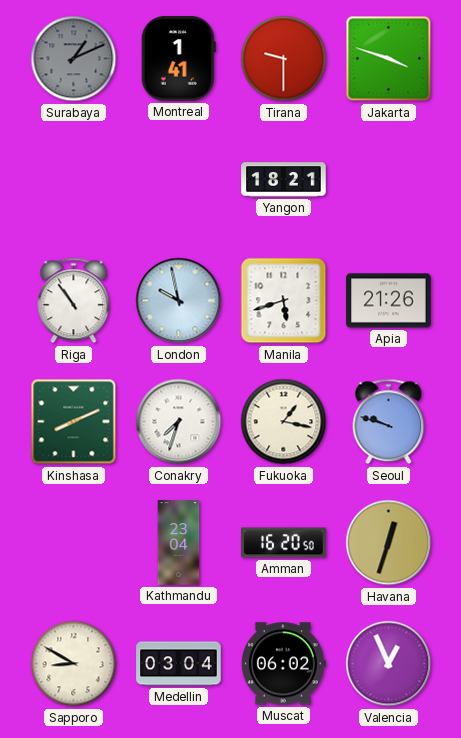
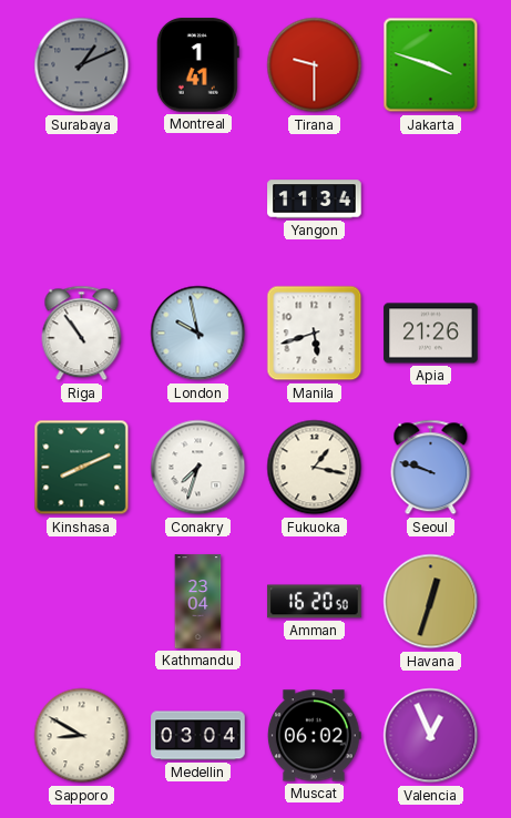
Yangon: 18:21 -> 11:34
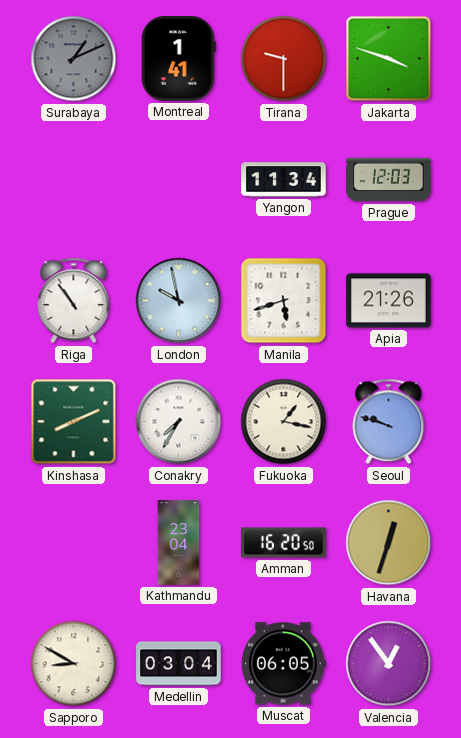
Prague: none -> 12:03
Conakry: 7:33 -> 7:35
Muscat: 06:02 -> 06:05
Valencia: 12:56 -> 12:54
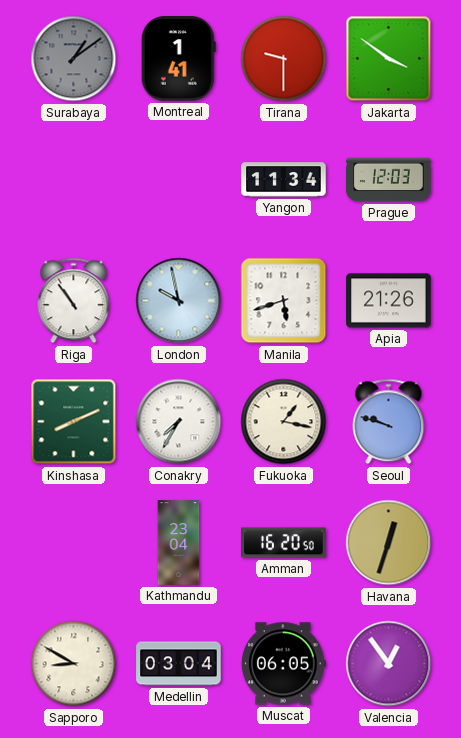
Surabaya: 1:11 -> 1:09
Jakarta: 3:48 -> 3:51
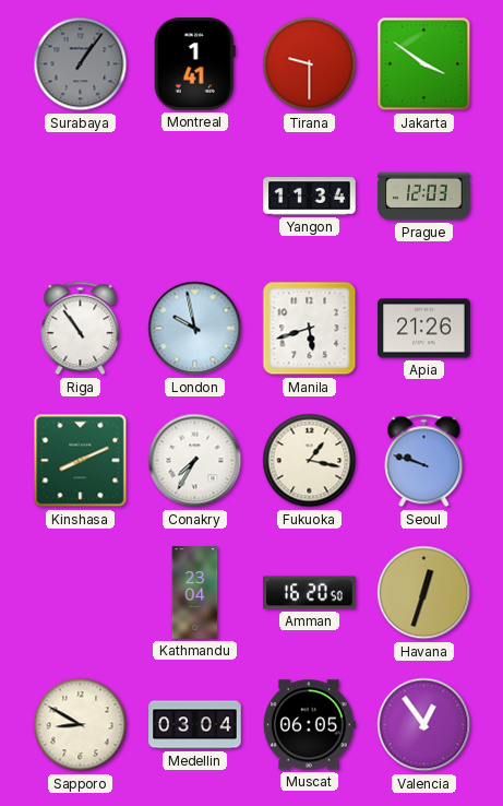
Surabaya: 1:09 -> 1:06
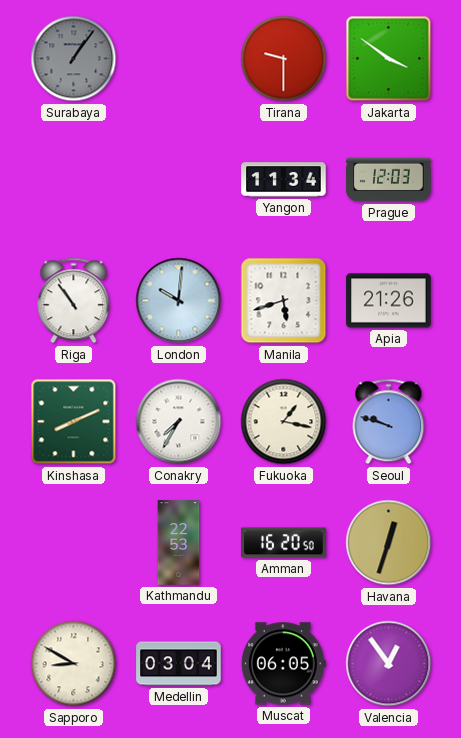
Montreal: 1:41 -> none
London: 9:58 -> 10:01
Kathmandu: 23:04 -> 22:53
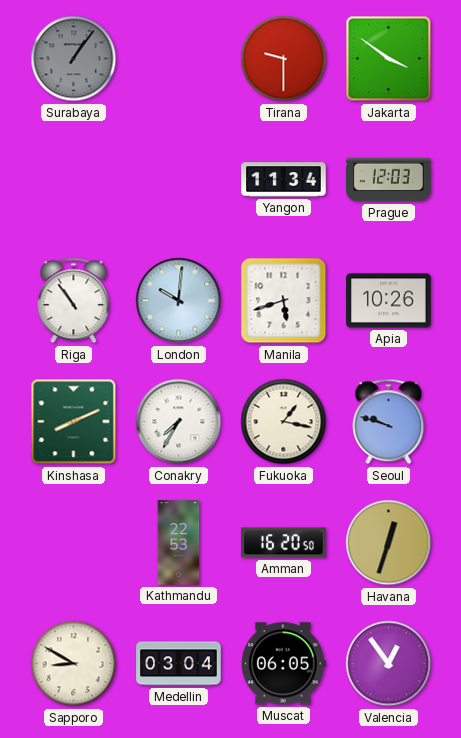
Apia: 21:26 -> 10:26
